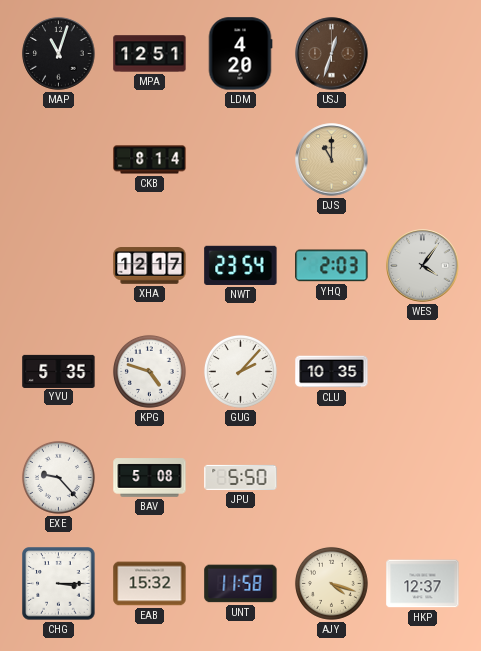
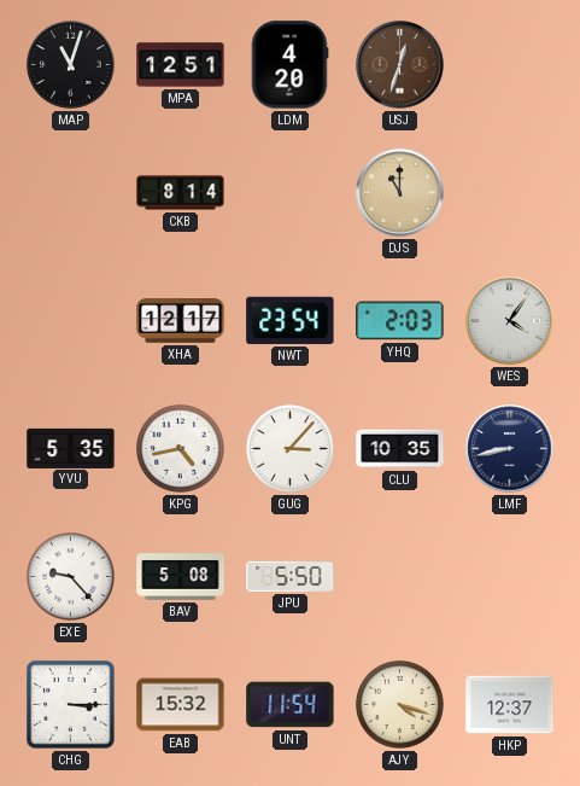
KPG: 4:48 -> 4:43
GUG: 2:07 -> 3:07
LMF: none -> 8:43
UNT: 11:58 -> 11:54
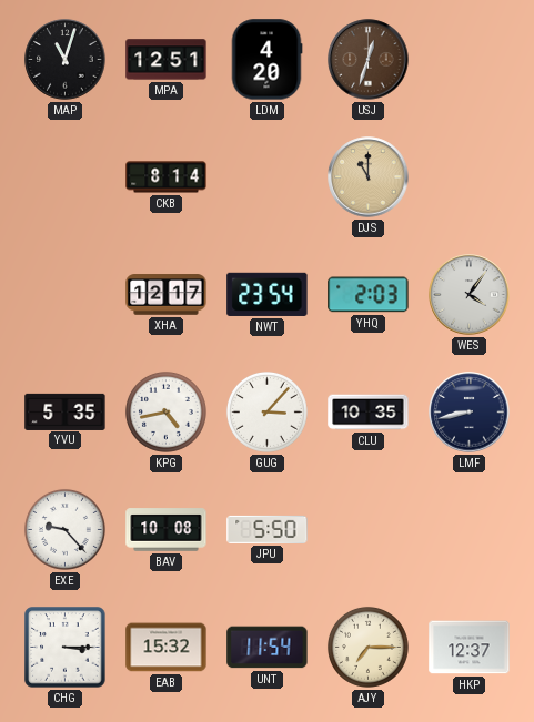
BAV: 5:08 -> 10:08
AJY: 4:18 -> 7:15
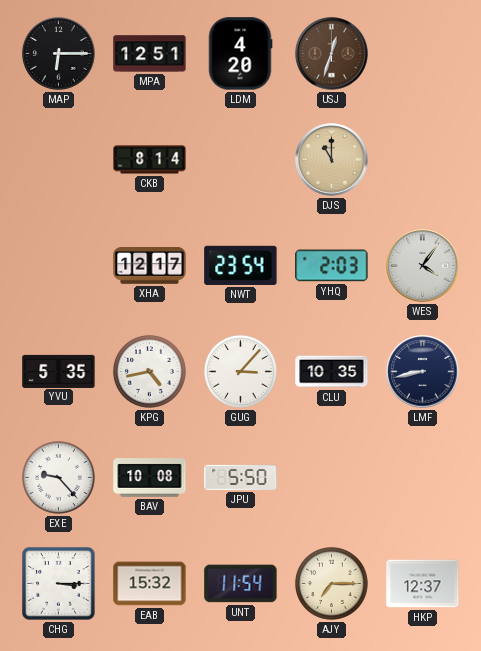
MAP: 11:03 -> 6:15
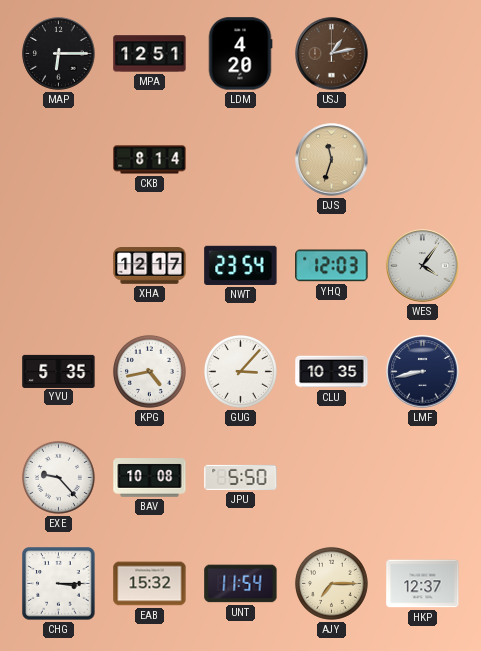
USJ: 12:33 -> 1:13
DJS: 11:00 -> 11:33
YHQ: 2:03 -> 12:03
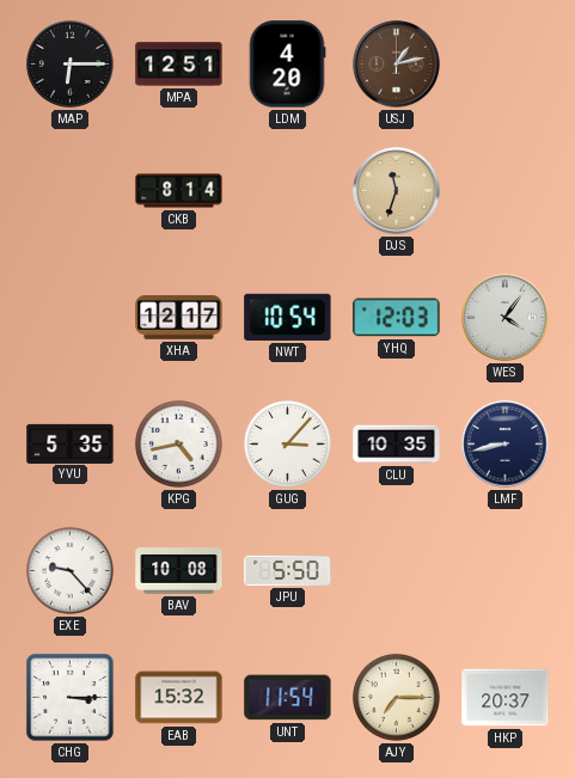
NWT: 23:54 -> 10:54
HKP: 12:37 -> 20:37
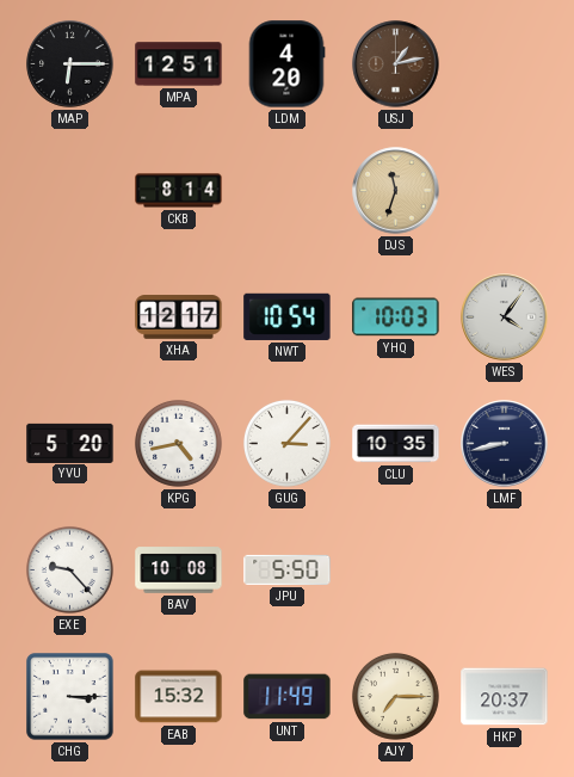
YHQ: 12:03 -> 10:03
YVU: 5:35 -> 5:20
UNT: 11:54 -> 11:49
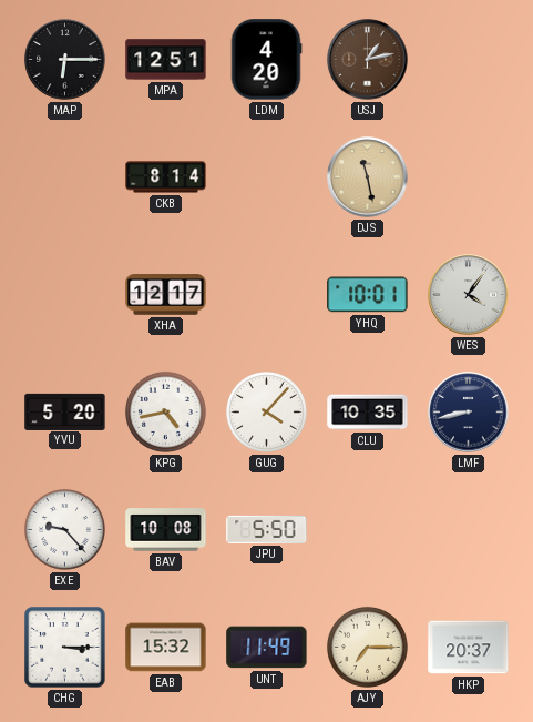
DJS: 11:33 -> 11:28
NWT: 10:54 -> none
YHQ: 10:03 -> 10:01
GUG: 3:07 -> 4:07
